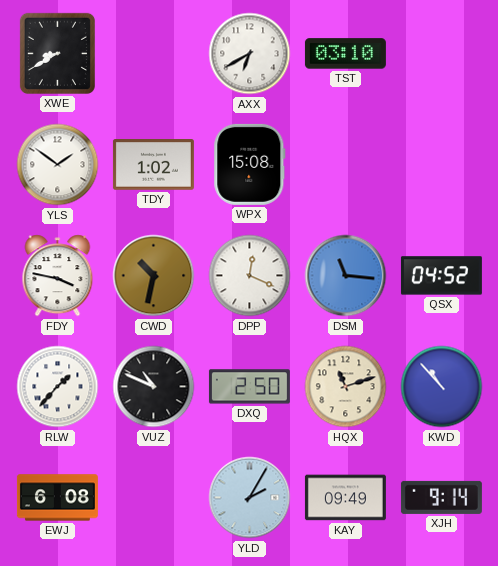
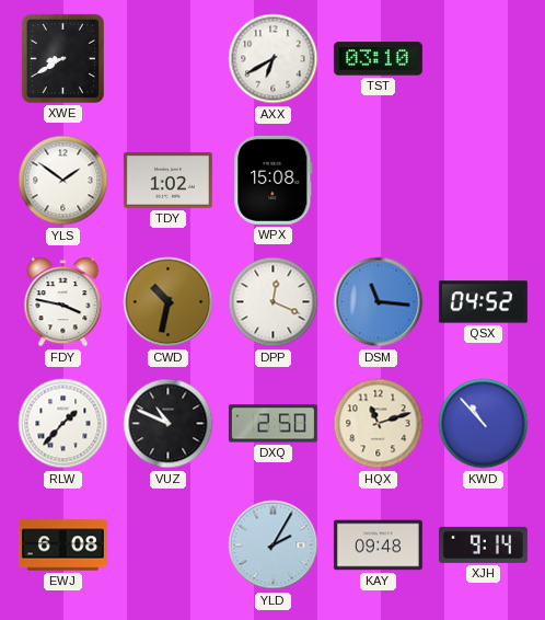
KAY: 09:49 -> 09:48
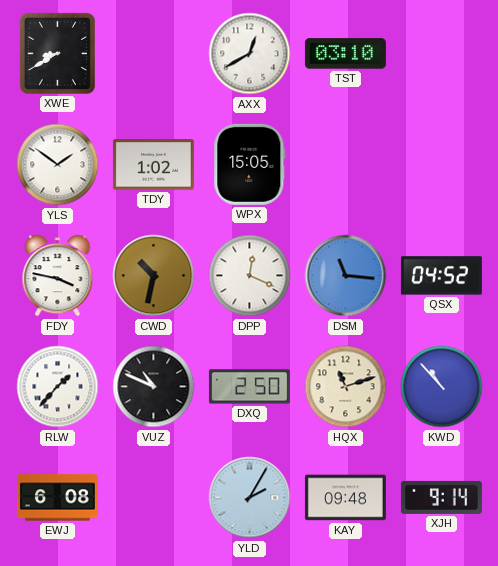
AXX: 6:40 -> 12:40
WPX: 15:08 -> 15:05
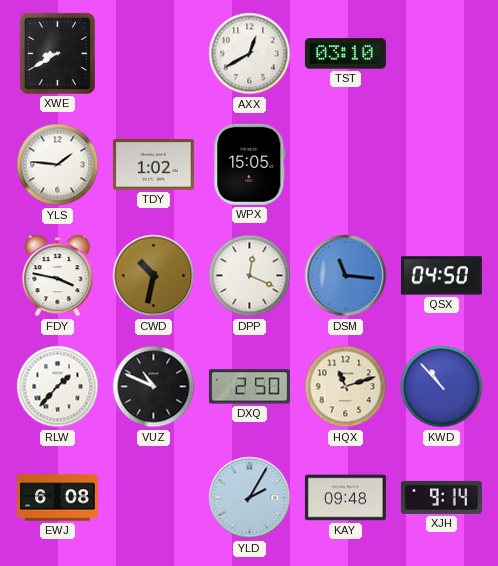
YLS: 1:51 -> 1:46
QSX: 04:52 -> 04:50
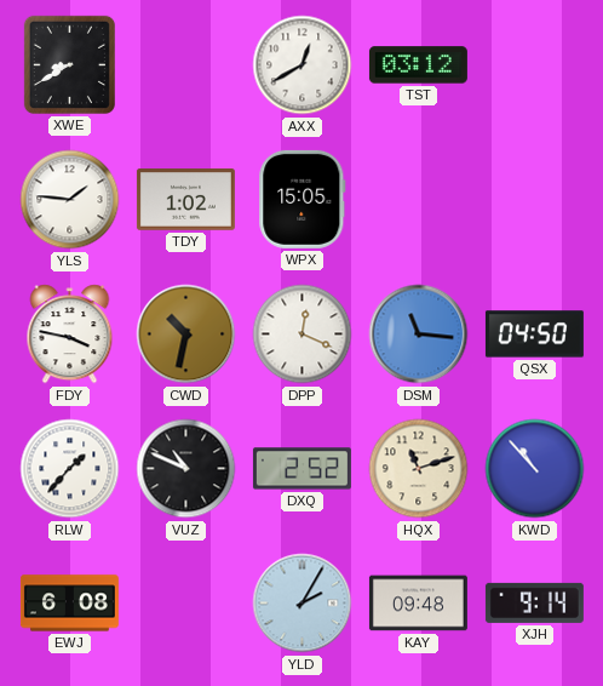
TST: 03:10 -> 03:12
DXQ: 2:50 -> 2:52
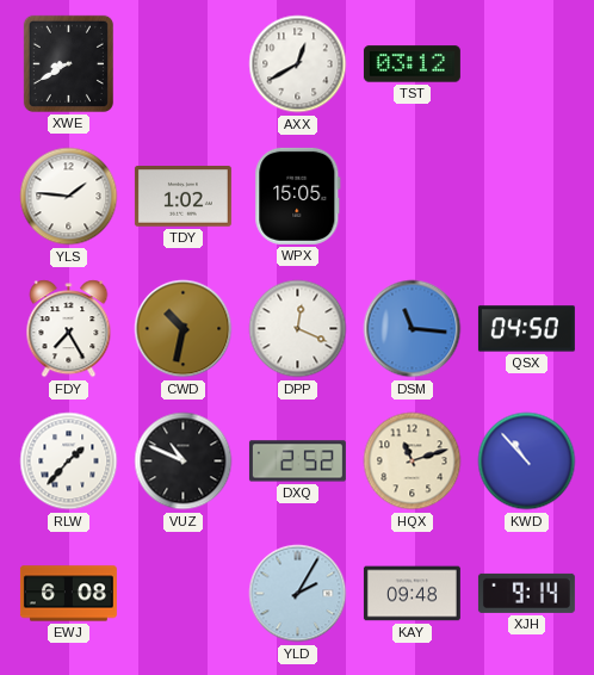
FDY: 3:47 -> 7:25
